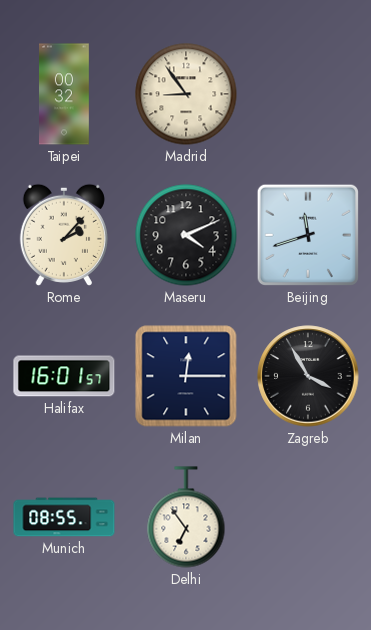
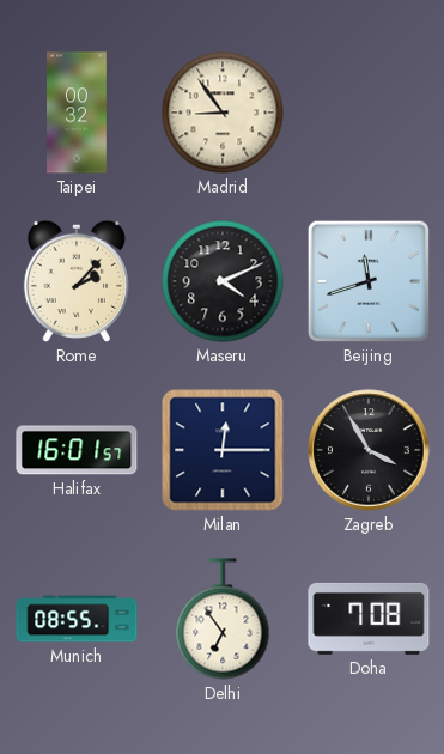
Doha: none -> 7:08
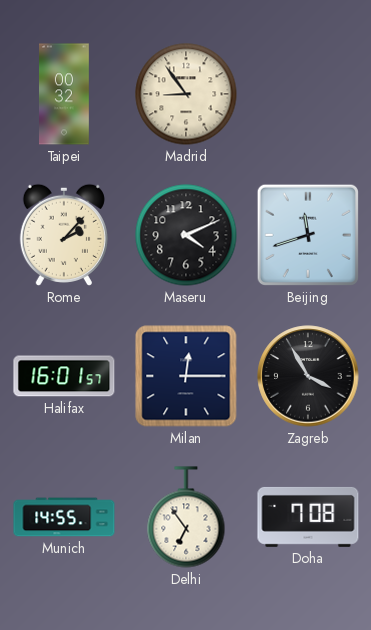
Munich: 08:55 -> 14:55
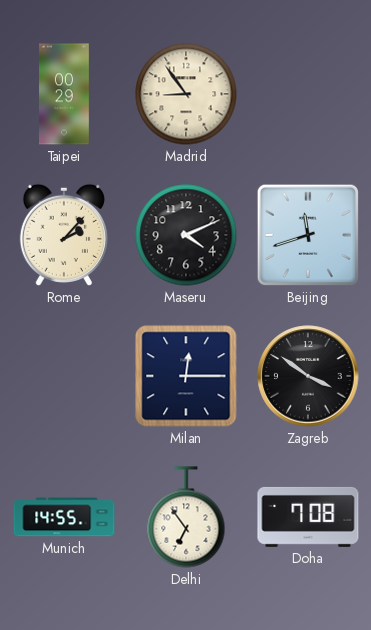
Taipei: 00:32 -> 00:29
Halifax: 16:01 -> none
Zagreb: 3:55 -> 3:51
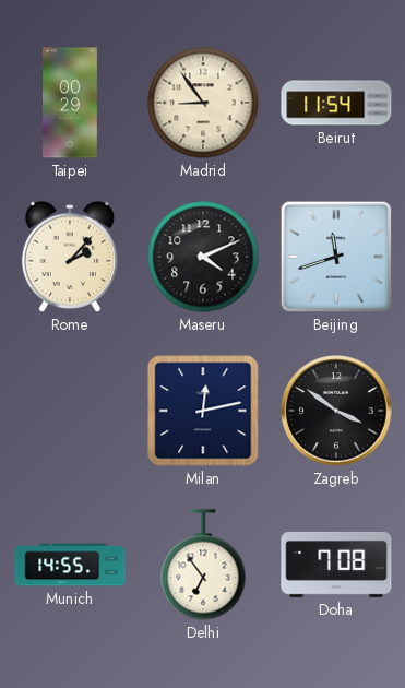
Beirut: none -> 11:54
Milan: 12:15 -> 12:13
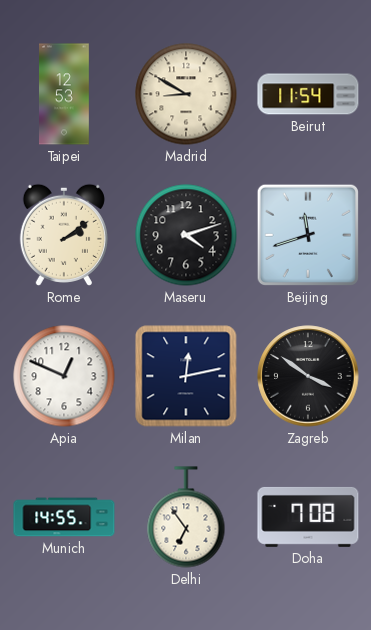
Taipei: 00:29 -> 12:53
Madrid: 8:54 -> 8:50
Rome: 2:07 -> 2:09
Maseru: 4:11 -> 4:12
Apia: none -> 12:49
